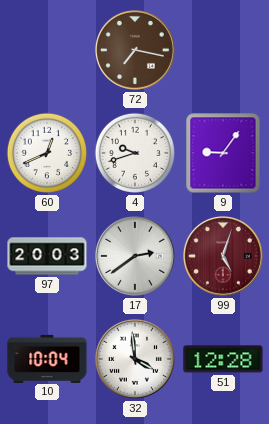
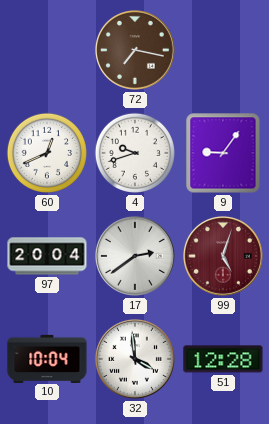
97: 20:03 -> 20:04
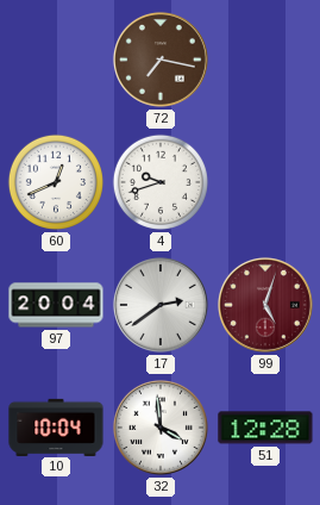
9: 9:06 -> none
